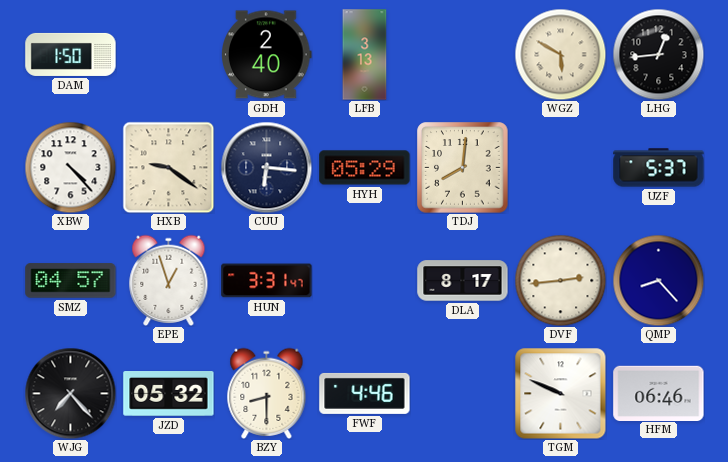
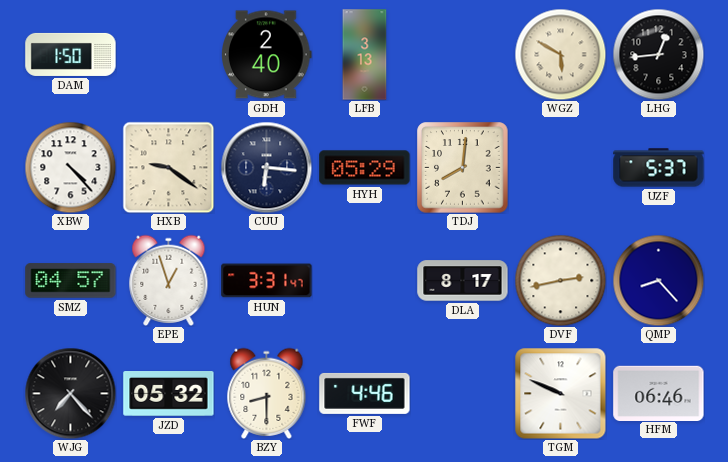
DVF: 2:44 -> 2:43
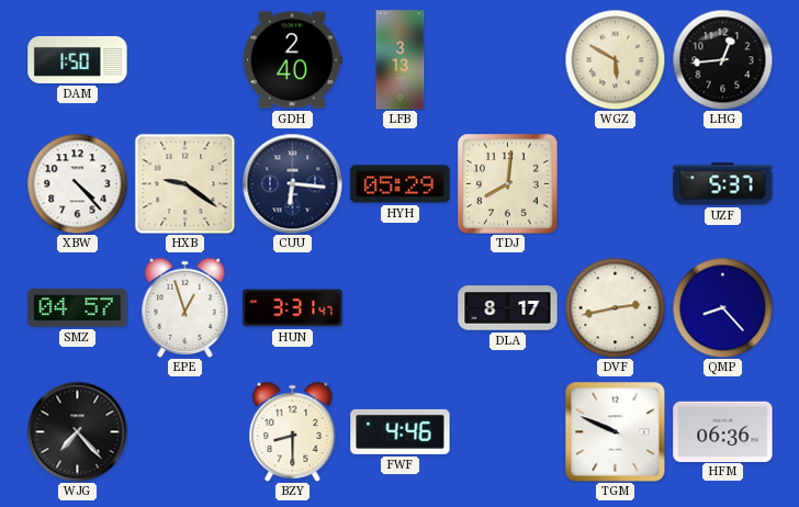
JZD: 05:32 -> none
HFM: 06:46 -> 06:36
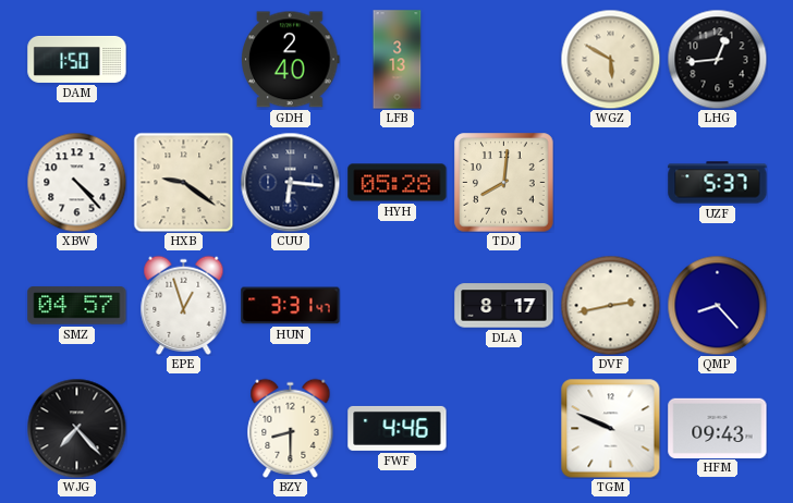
HYH: 05:29 -> 05:28
HFM: 06:36 -> 09:43
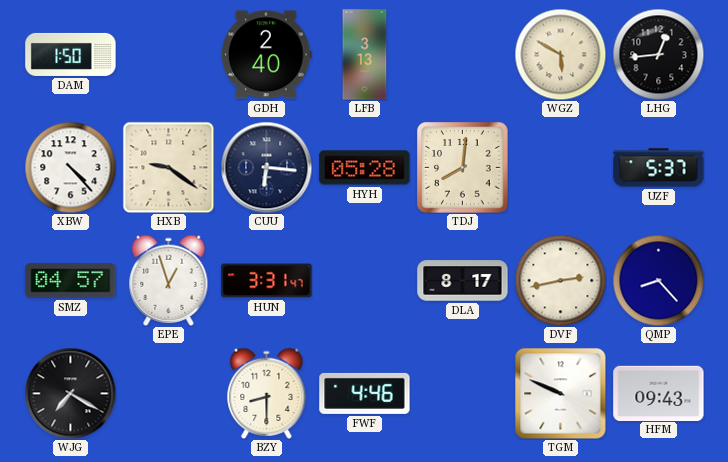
WJG: 7:23 -> 7:20
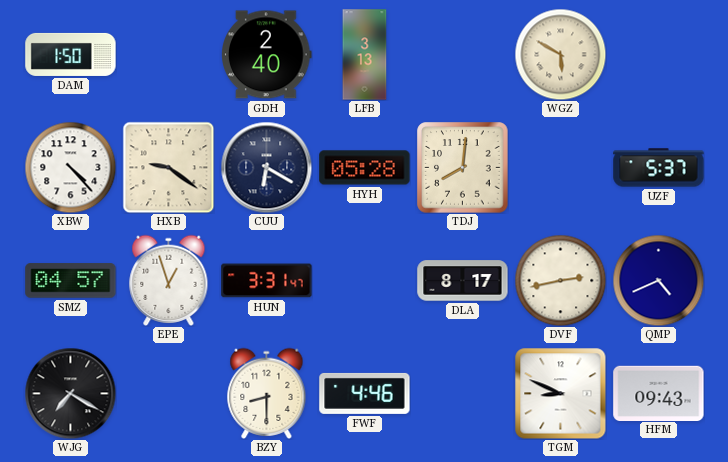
LHG: 12:44 -> none
CUU: 6:16 -> 6:20
QMP: 8:23 -> 4:41
TGM: 9:49 -> 8:49
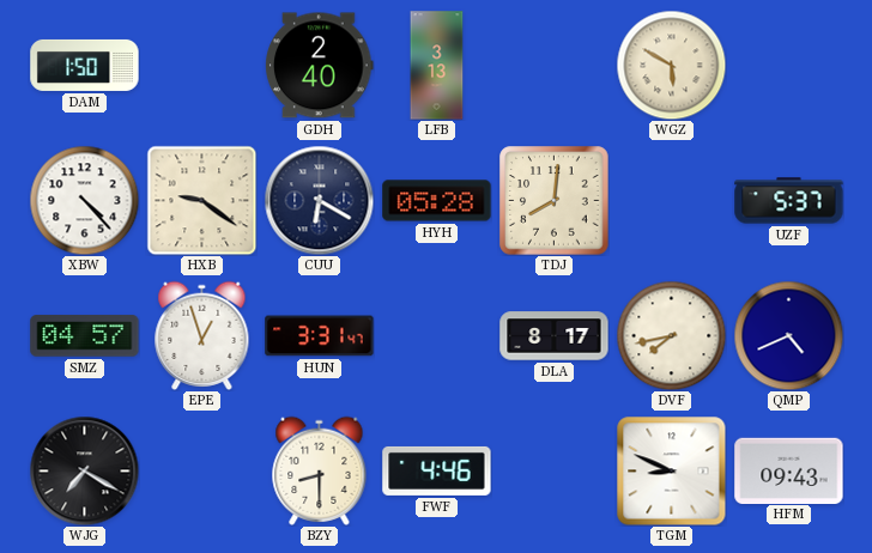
DVF: 2:43 -> 7:43
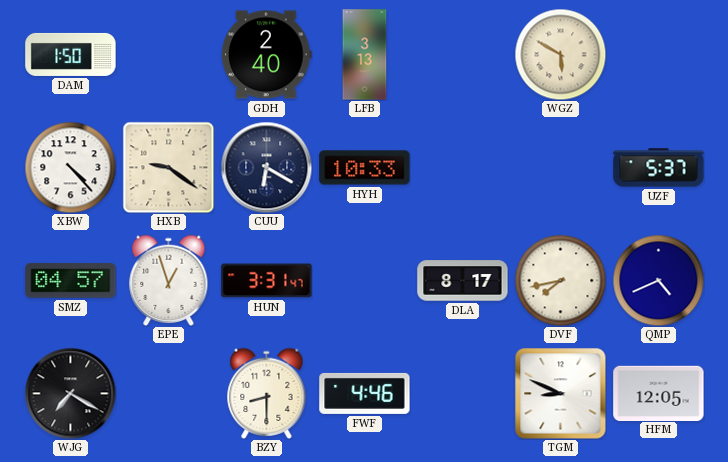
HYH: 05:28 -> 10:33
TDJ: 8:01 -> none
HFM: 09:43 -> 12:05
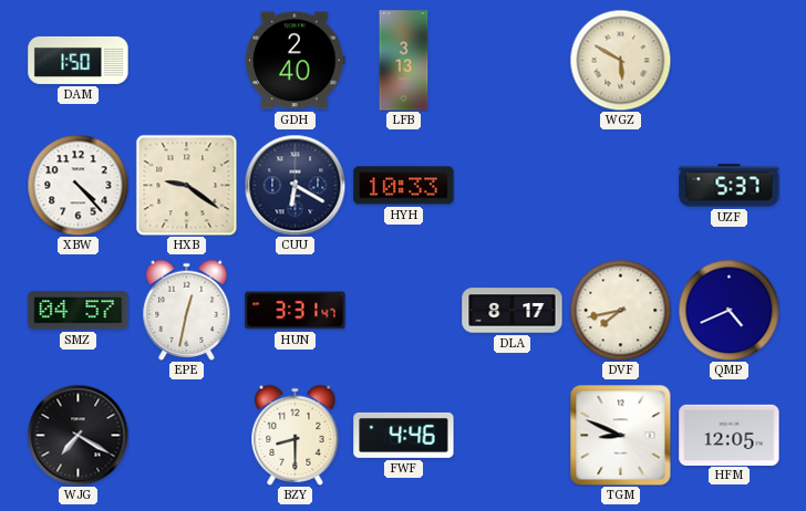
EPE: 12:57 -> 12:32
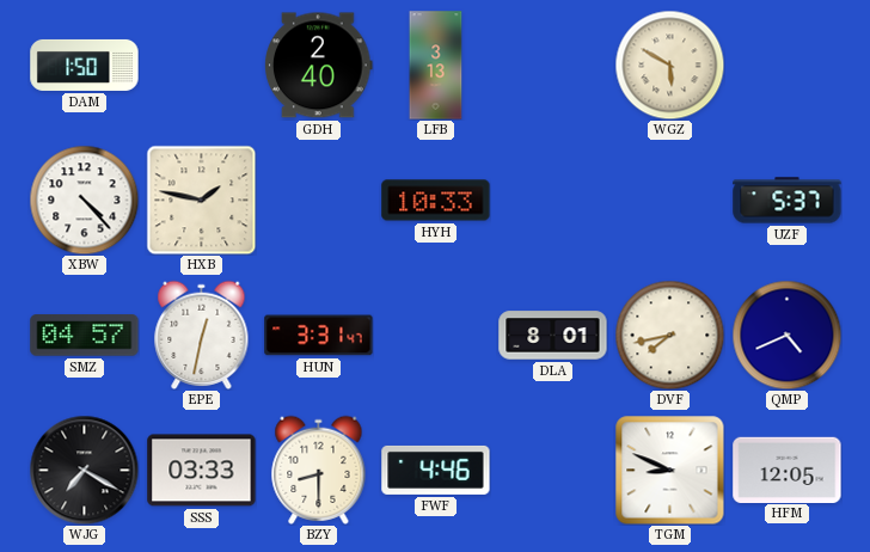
HXB: 9:21 -> 1:47
CUU: 6:20 -> none
DLA: 8:17 -> 8:01
SSS: none -> 03:33
